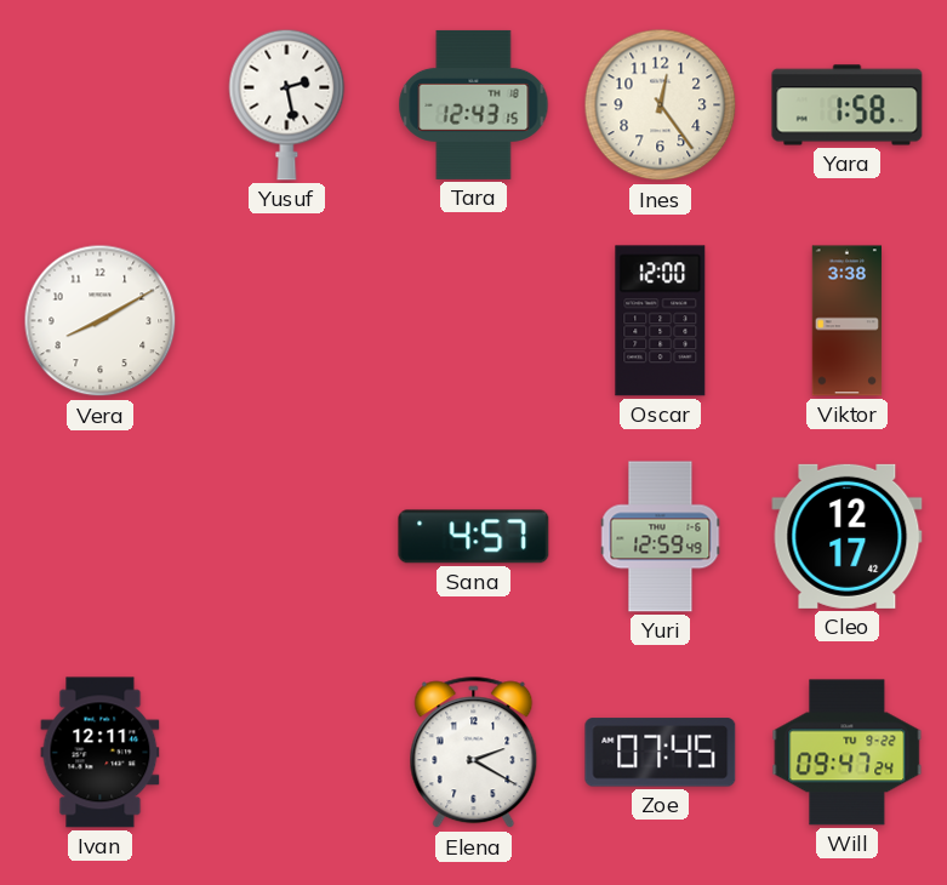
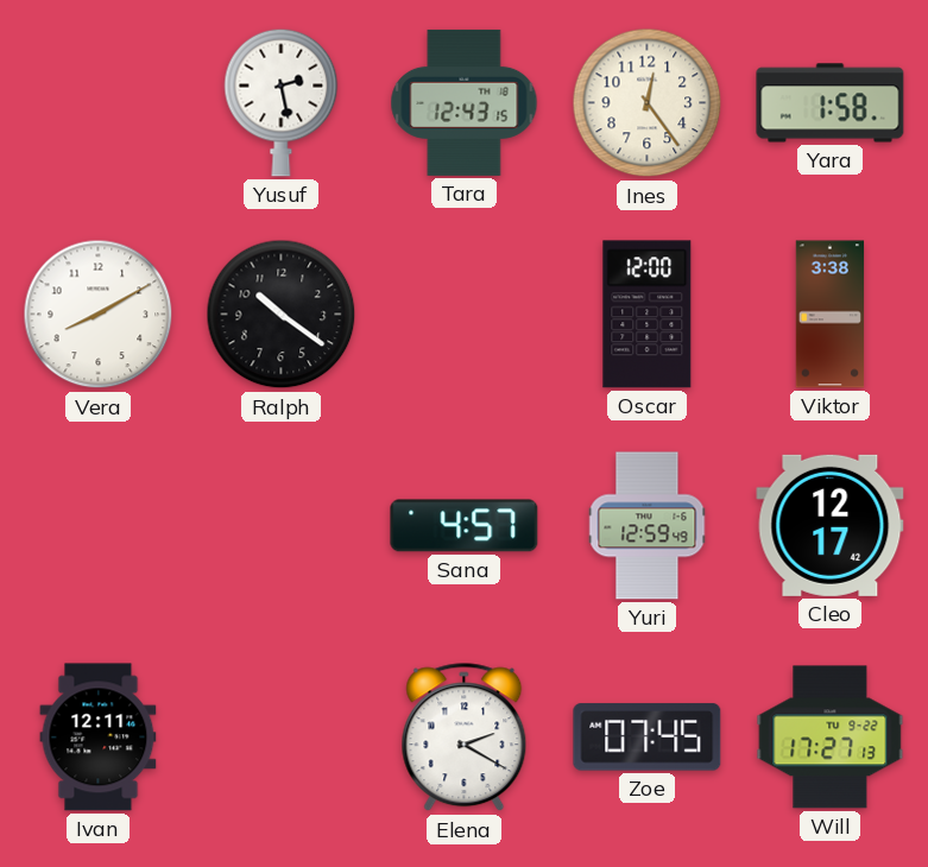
Ralph: none -> 10:21
Will: 09:47 -> 17:27
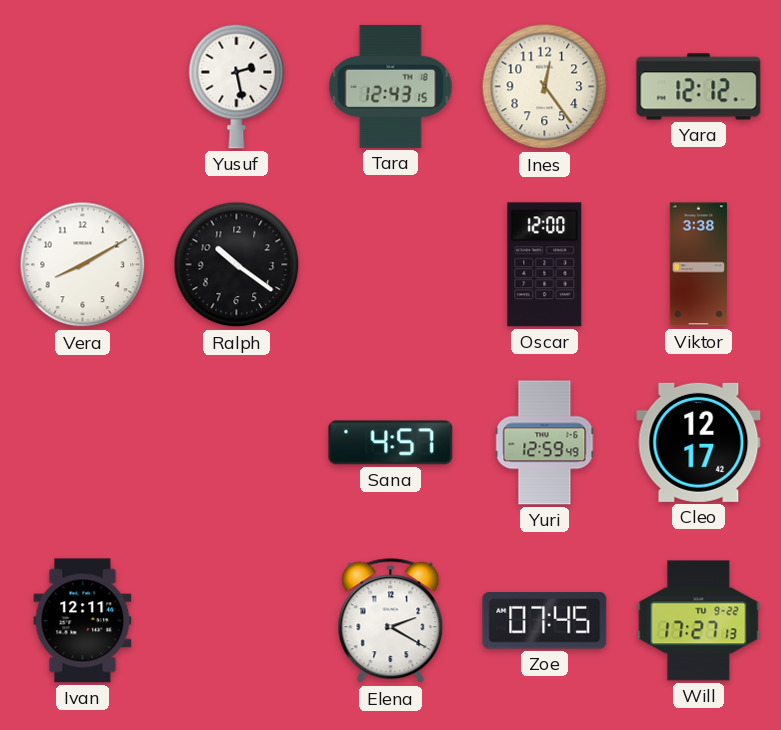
Yara: 1:58 -> 12:12
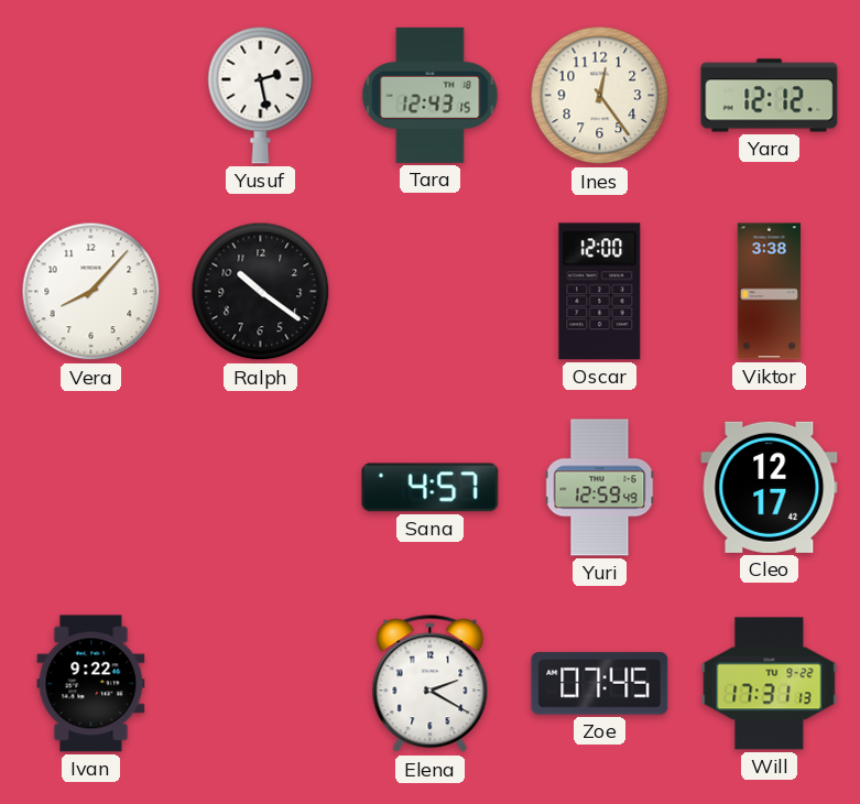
Vera: 8:10 -> 8:07
Ivan: 12:11 -> 9:22
Will: 17:27 -> 17:31
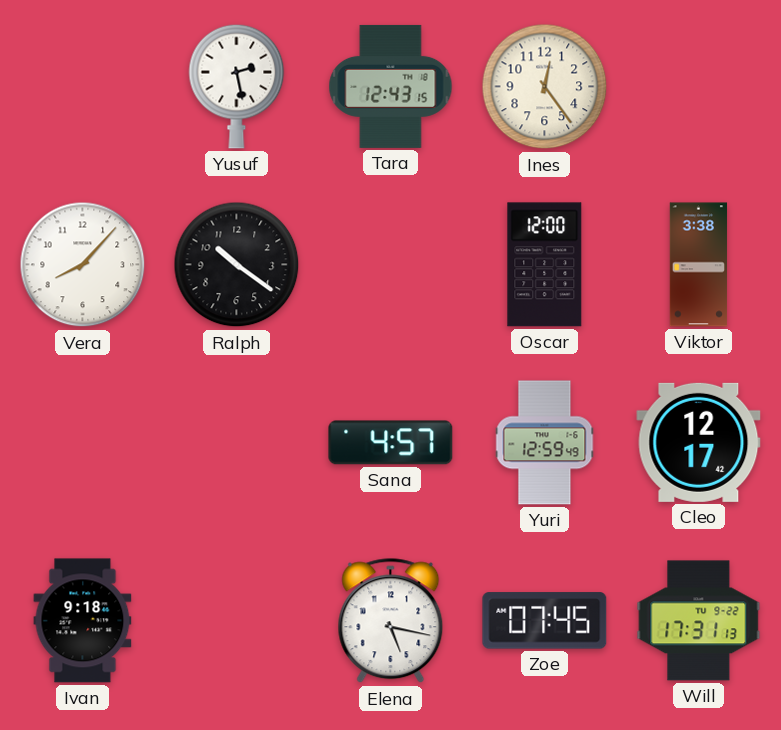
Yara: 12:12 -> none
Ivan: 9:22 -> 9:18
Elena: 2:20 -> 5:17
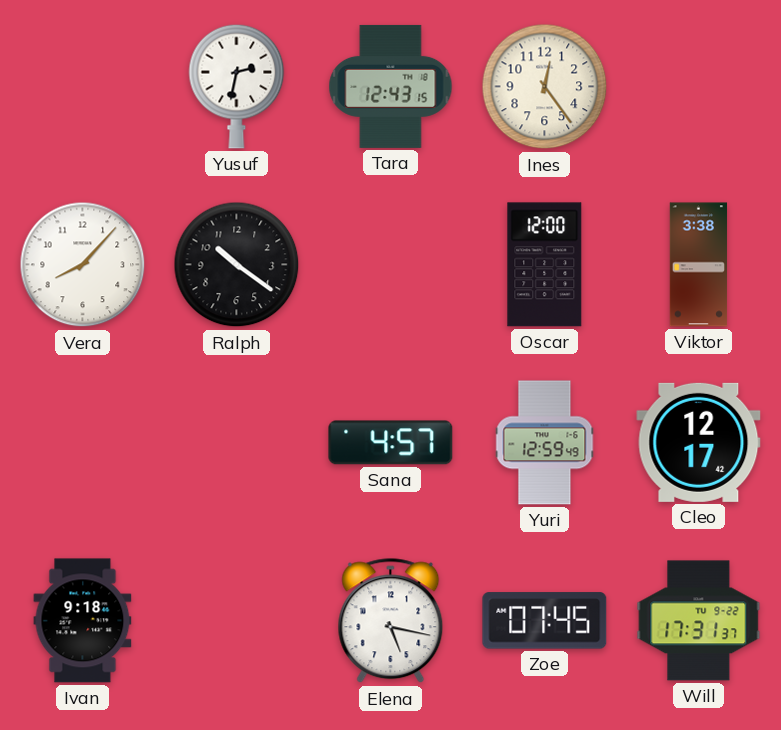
Yusuf: 2:28 -> 2:32
Will: 17:31:13 -> 17:31:37
